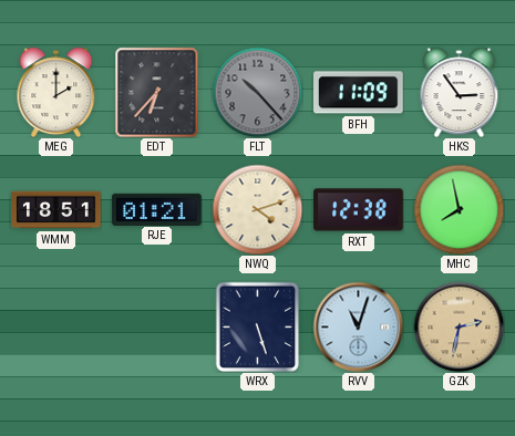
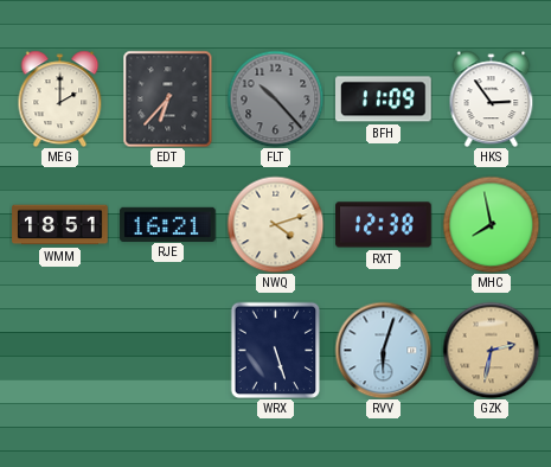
RJE: 01:21 -> 16:21
RVV: 11:03 -> 6:03
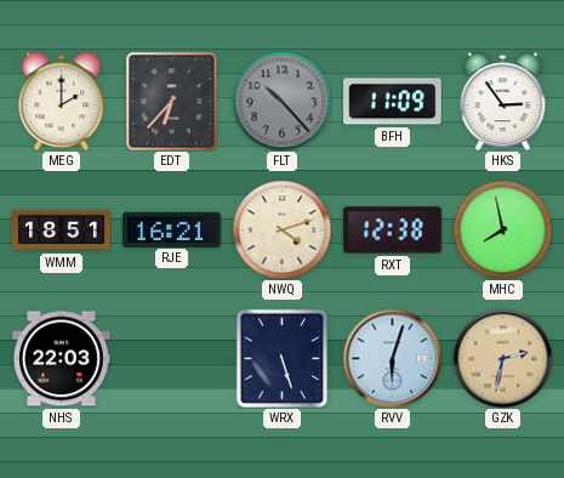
NHS: none -> 22:03
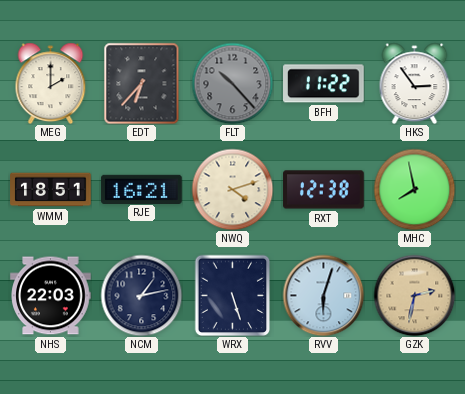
BFH: 11:09 -> 11:22
NCM: none -> 1:13
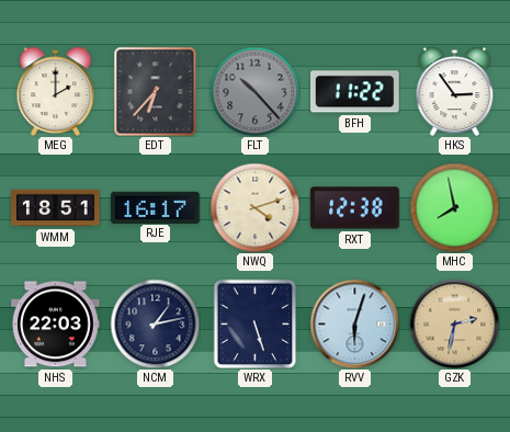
RJE: 16:21 -> 16:17
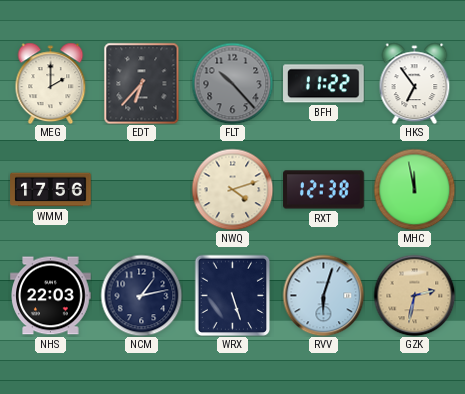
HKS: 2:54 -> 6:54
WMM: 18:51 -> 17:56
RJE: 16:17 -> none
MHC: 7:58 -> 11:58
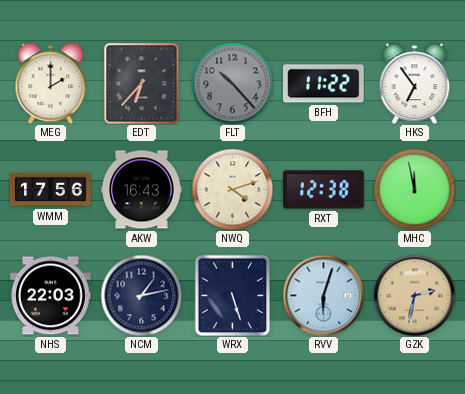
AKW: none -> 16:43
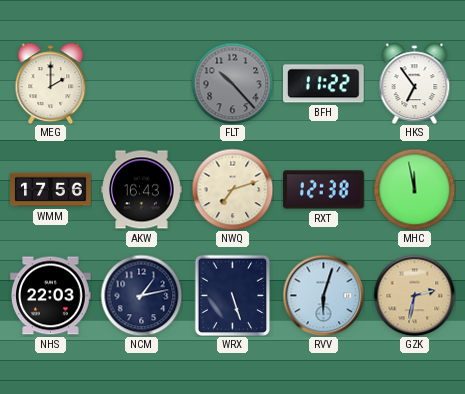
EDT: 6:37 -> none
NWQ: 4:12 -> 7:12
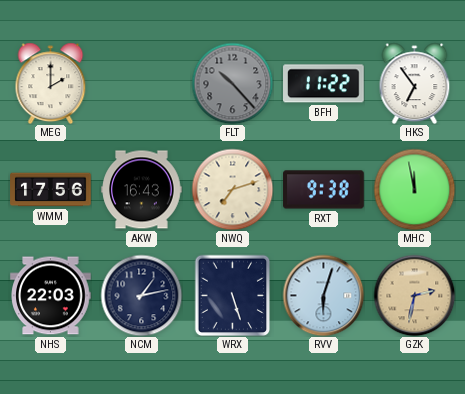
RXT: 12:38 -> 9:38
